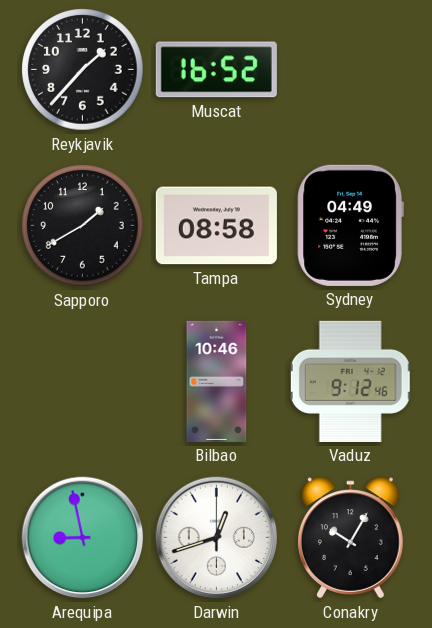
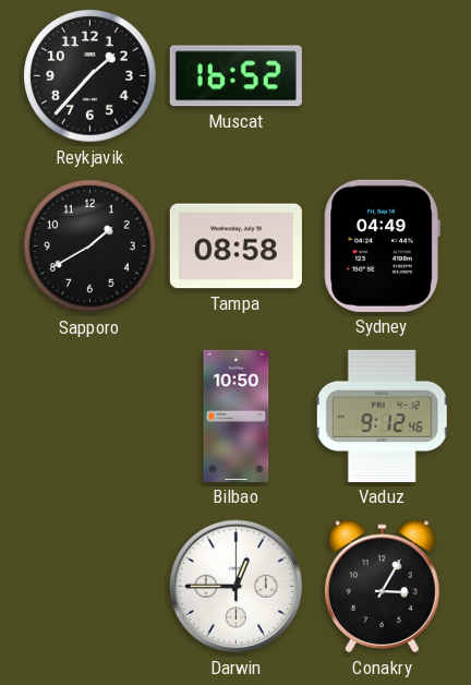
Bilbao: 10:46 -> 10:50
Arequipa: 8:58 -> none
Darwin: 12:42 -> 12:45
Conakry: 10:05 -> 3:05
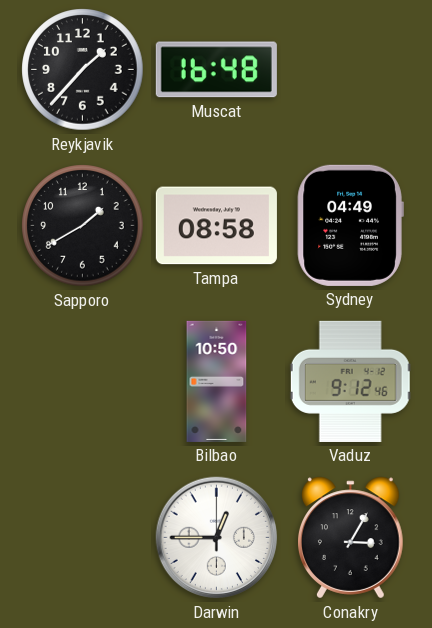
Muscat: 16:52 -> 16:48
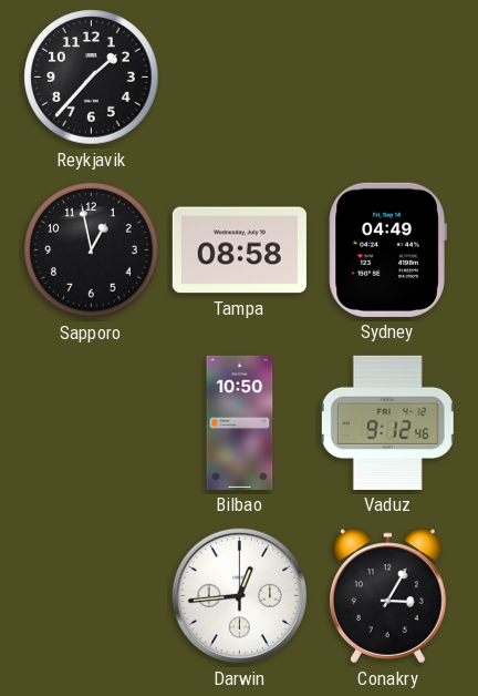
Muscat: 16:48 -> none
Sapporo: 1:40 -> 12:58
Darwin: 12:45 -> 12:44
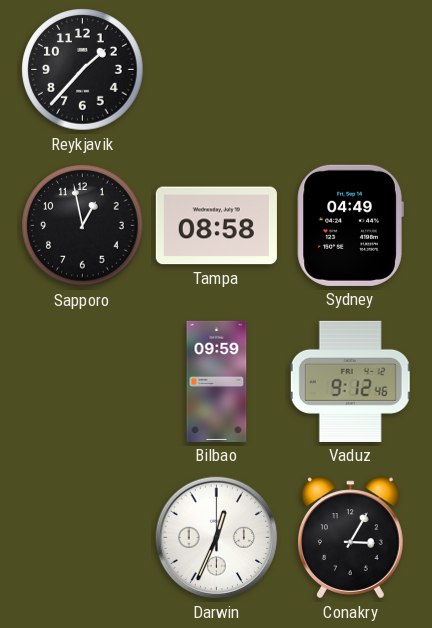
Bilbao: 10:50 -> 09:59
Darwin: 12:44 -> 12:34
